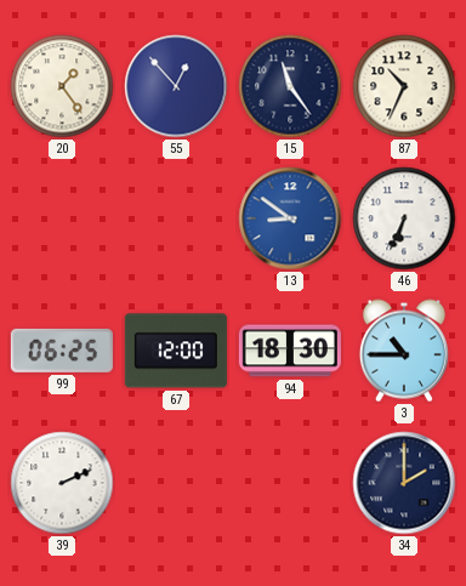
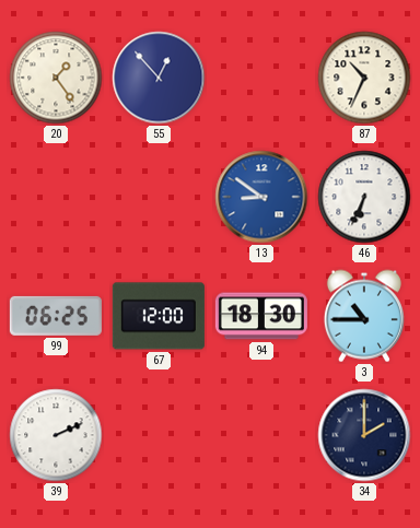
15: 11:24 -> none
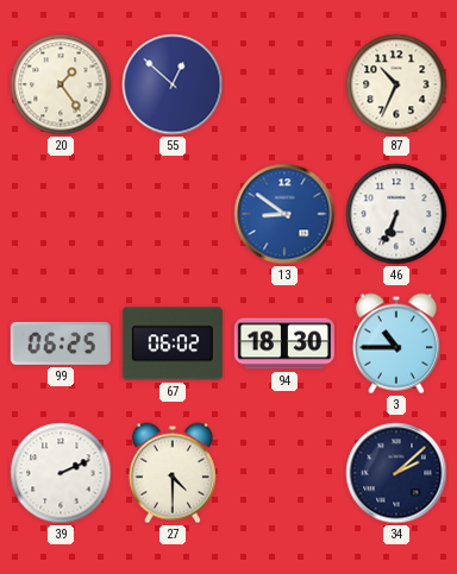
55: 12:53 -> 12:52
67: 12:00 -> 06:02
27: none -> 4:30
34: 2:00 -> 2:08
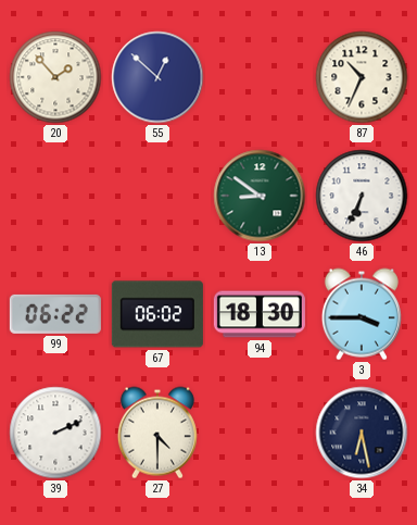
20: 1:24 -> 1:53
13 dial: blue -> green
99: 06:25 -> 06:22
3: 10:45 -> 3:45
34: 2:08 -> 6:28
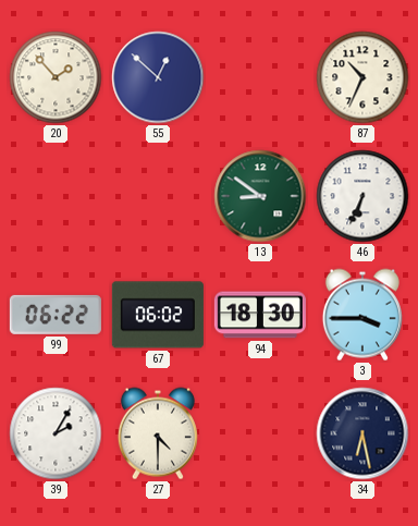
39: 2:11 -> 2:05
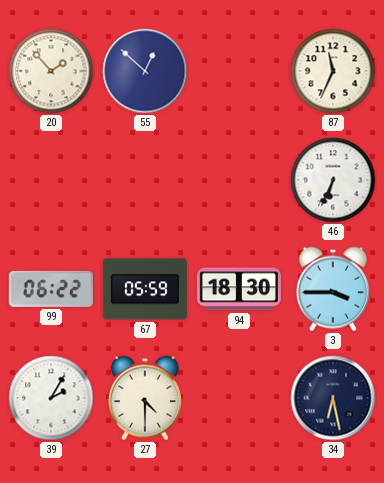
87: 10:34 -> 11:34
13: 8:51 -> none
67: 06:02 -> 05:59
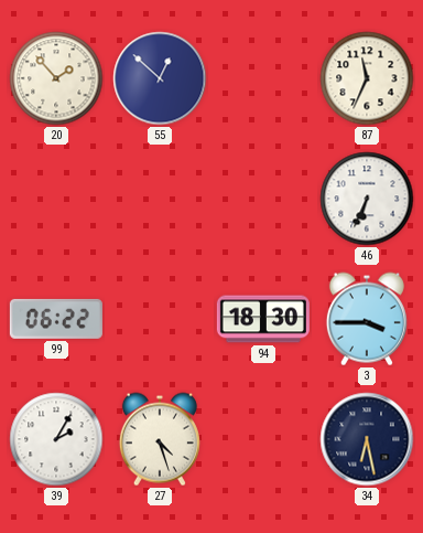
67: 05:59 -> none
27: 4:30 -> 4:27
